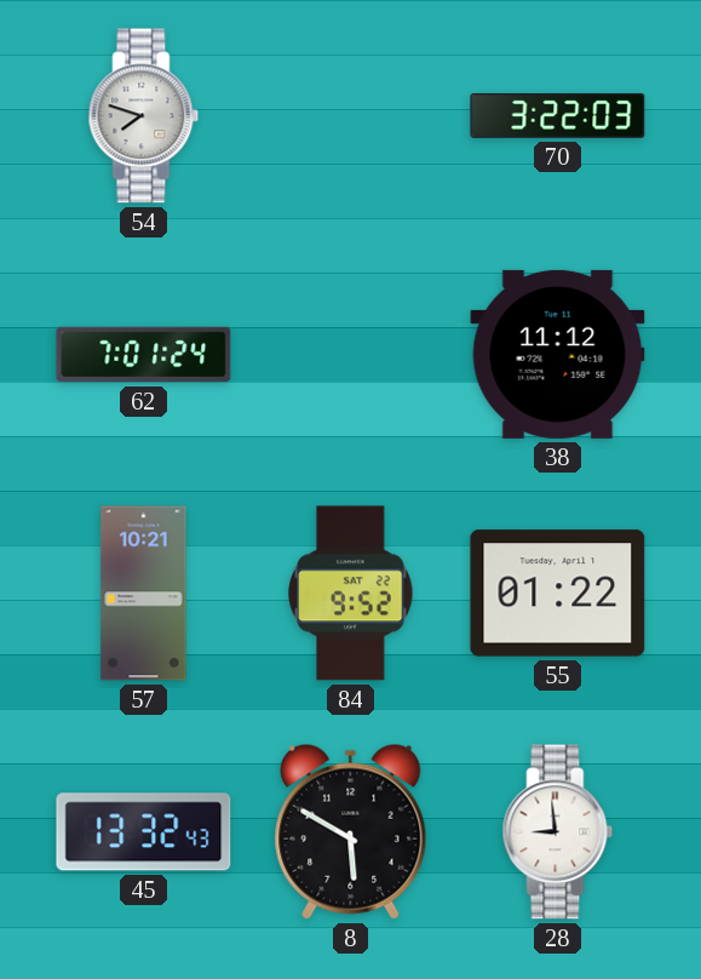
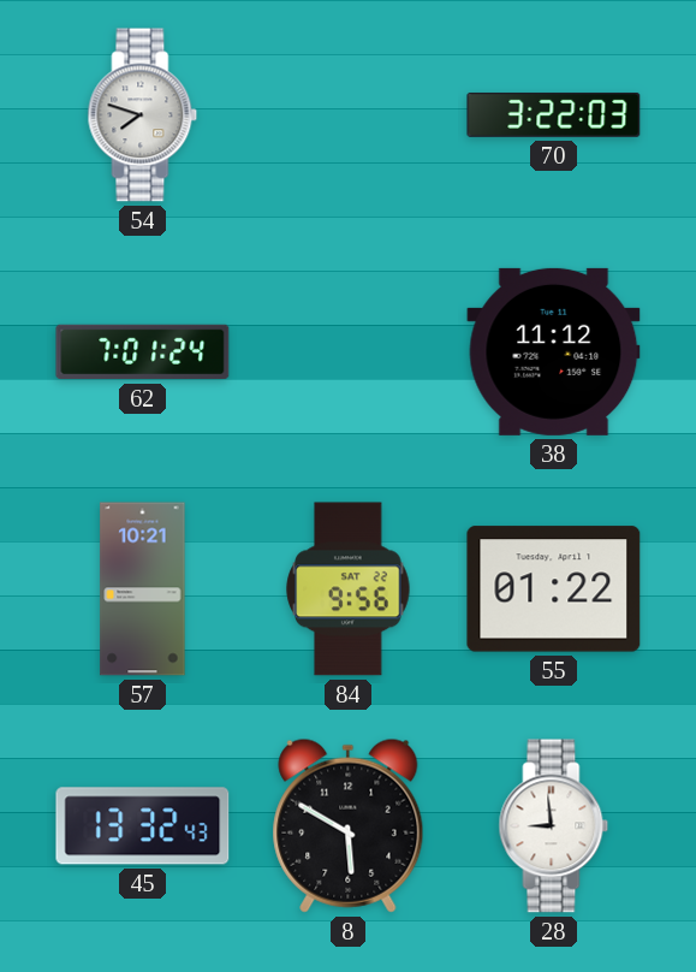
84: 9:52 -> 9:56
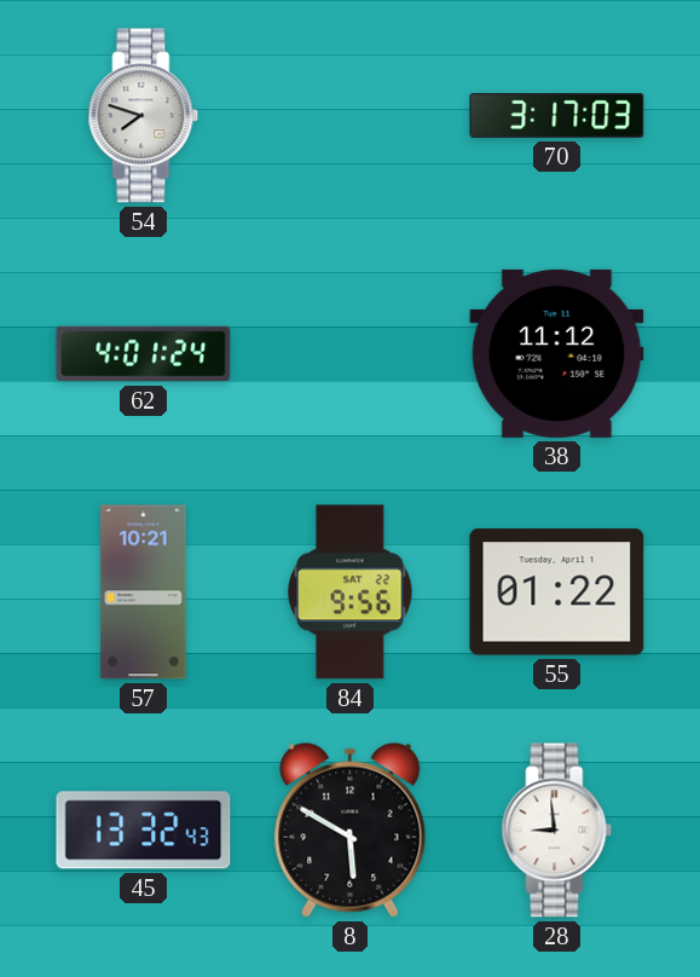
70: 3:22 -> 3:17
62: 7:01 -> 4:01
